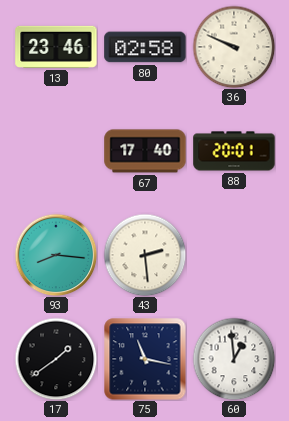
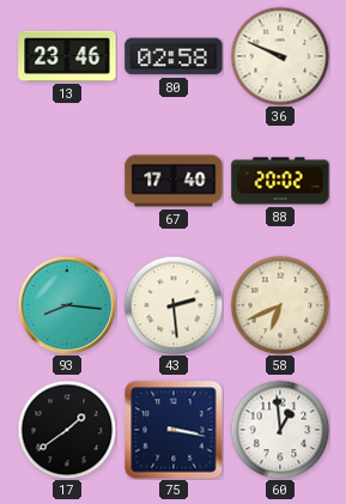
88: 20:01 -> 20:02
58: none -> 6:41
75: 11:17 -> 3:17
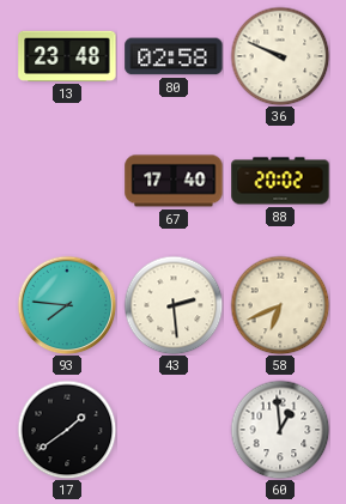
13: 23:46 -> 23:48
93: 8:16 -> 7:46
75: 3:17 -> none
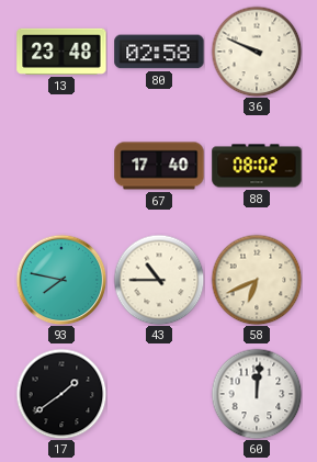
88: 20:02 -> 08:02
93: 7:46 -> 7:47
43: 2:29 -> 10:45
60: 12:59 -> 12:01
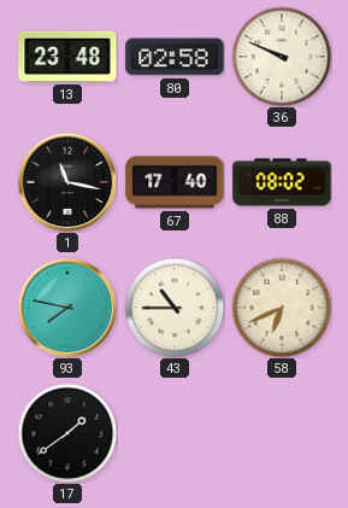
1: none -> 11:17
60: 12:01 -> none
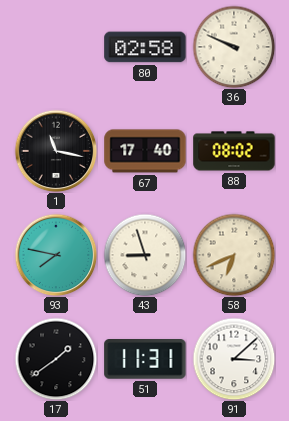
13: 23:48 -> none
43: 10:45 -> 8:57
51: none -> 11:31
91: none -> 3:08
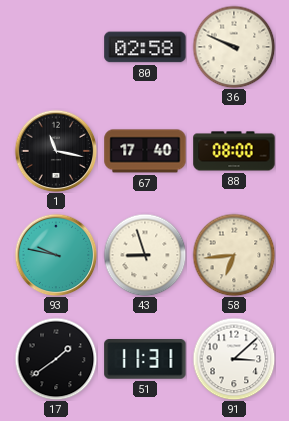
88: 08:02 -> 08:00
93: 7:47 -> 9:47
58: 6:41 -> 6:44
